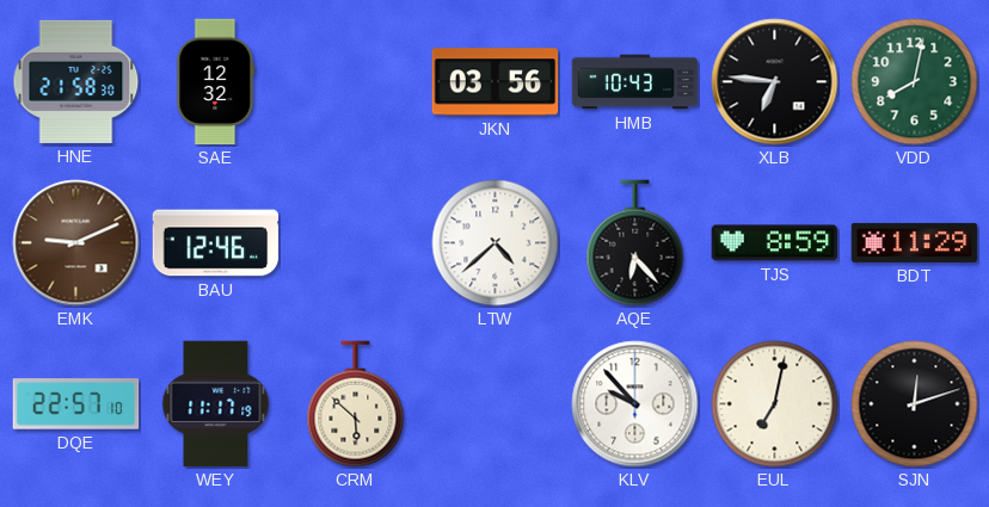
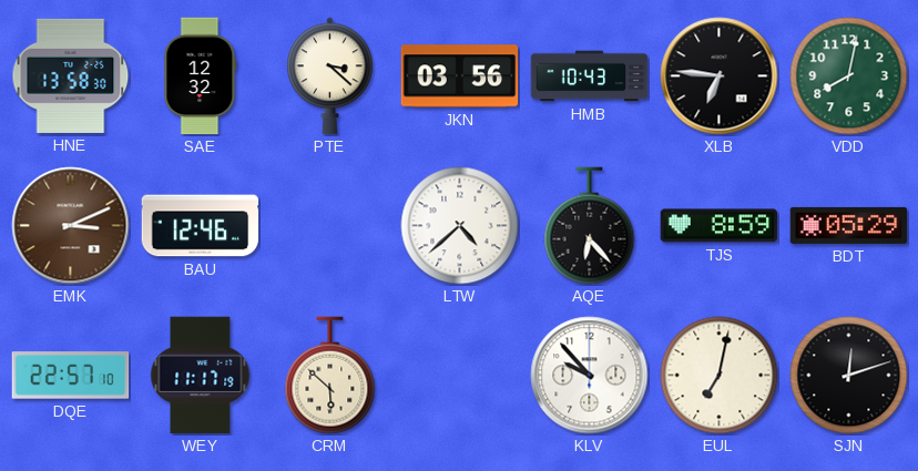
HNE: 21:58 -> 13:58
PTE: none -> 3:22
EMK: 9:11 -> 3:11
BDT: 11:29 -> 05:29
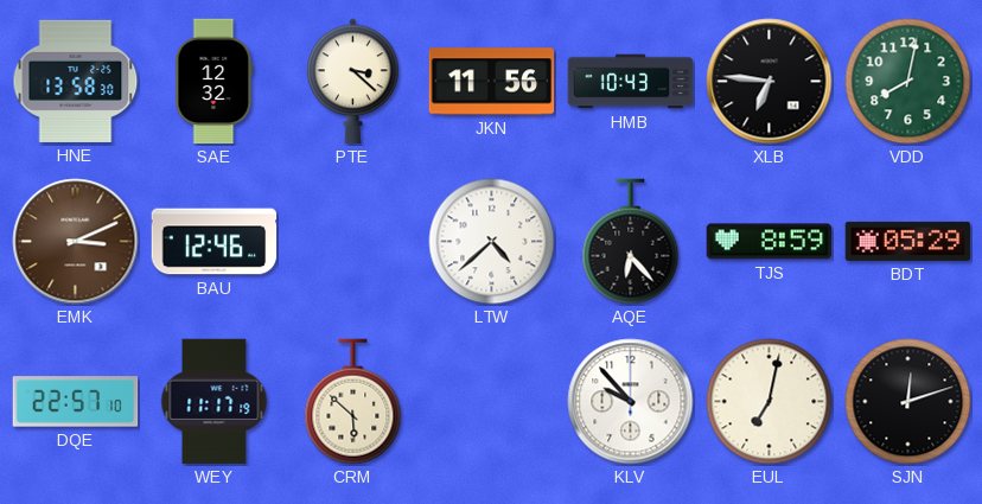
JKN: 03:56 -> 11:56
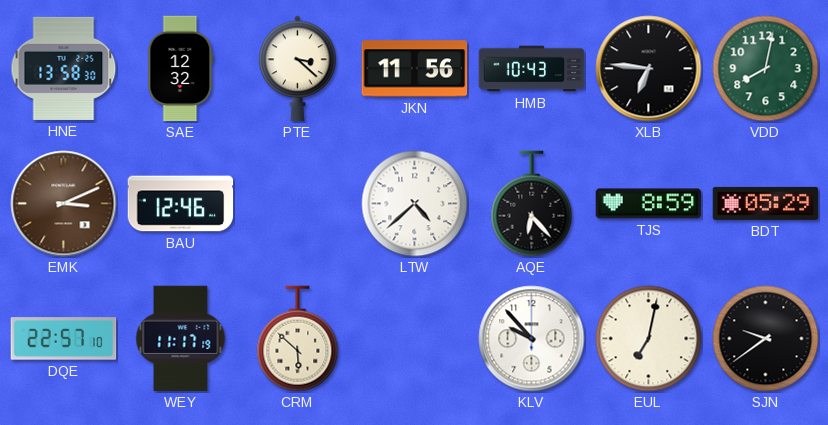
SJN: 12:12 -> 9:39
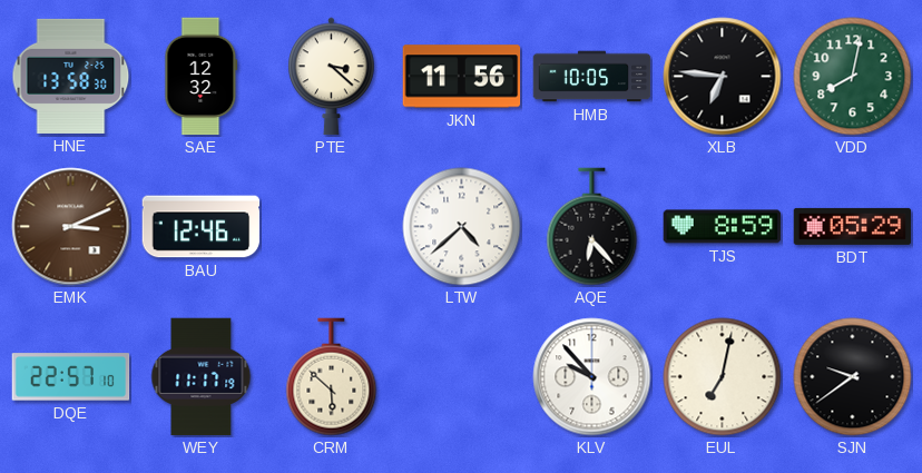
HMB: 10:43 -> 10:05
